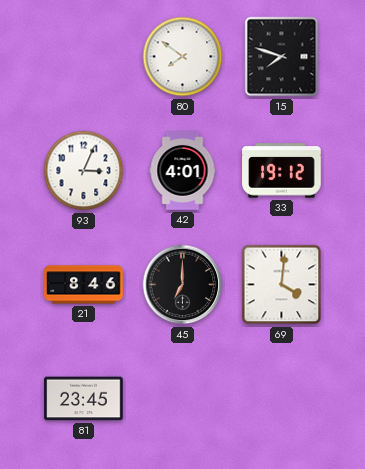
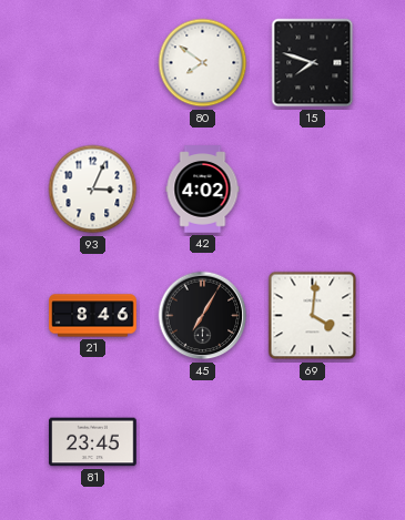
42: 4:01 -> 4:02
33: 19:12 -> none
45: 7:00 -> 7:05
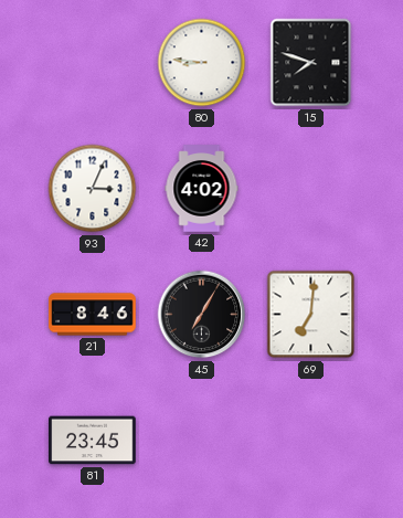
80: 7:51 -> 8:46
69: 4:01 -> 7:01
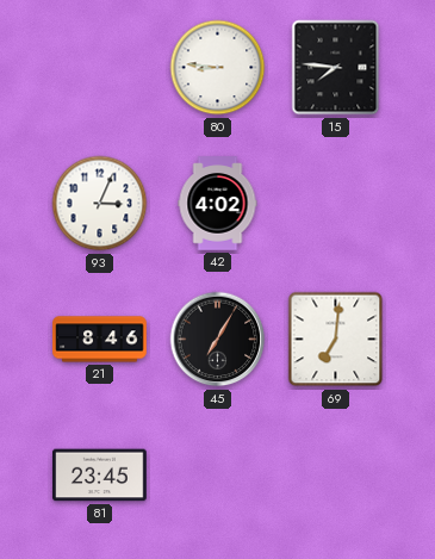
15: 7:48 -> 7:46
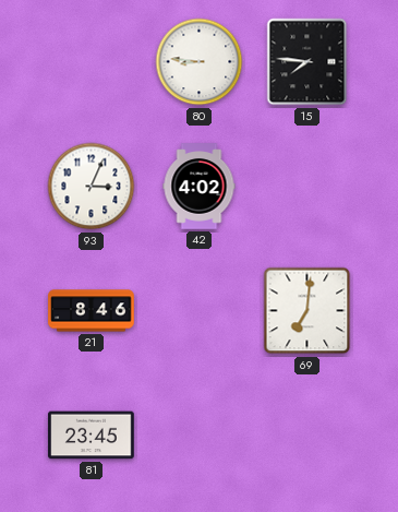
45: 7:05 -> none
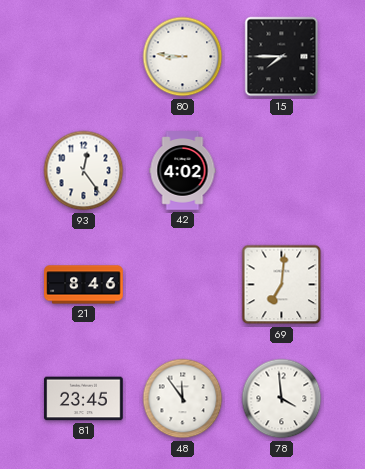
15: 7:46 -> 7:45
93: 3:04 -> 12:24
48: none -> 11:54
78: none -> 3:59
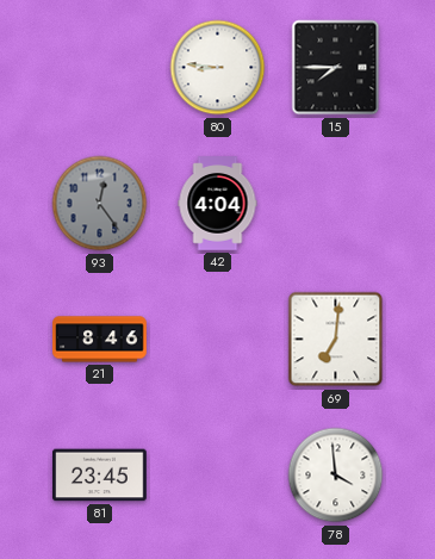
93 dial: white -> grey
42: 4:02 -> 4:04
48: 11:54 -> none
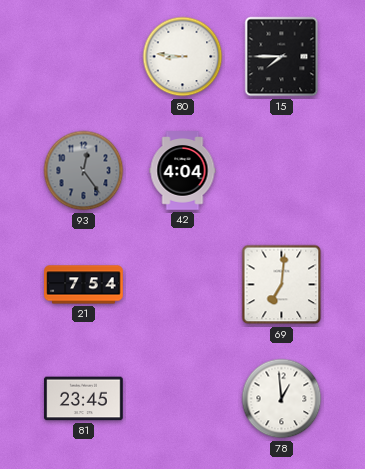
21: 8:46 -> 7:54
78: 3:59 -> 12:59
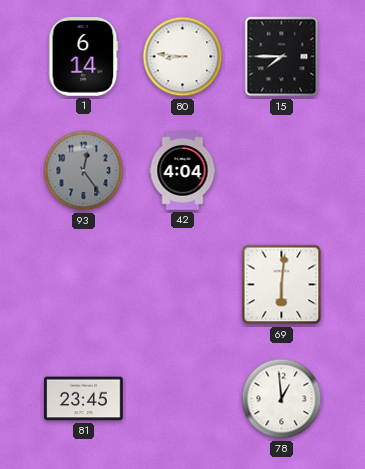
1: none -> 6:14
21: 7:54 -> none
69: 7:01 -> 6:01
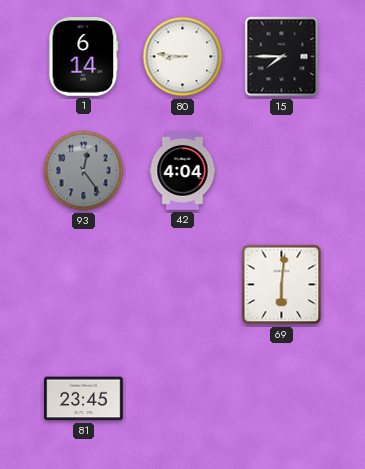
78: 12:59 -> none
